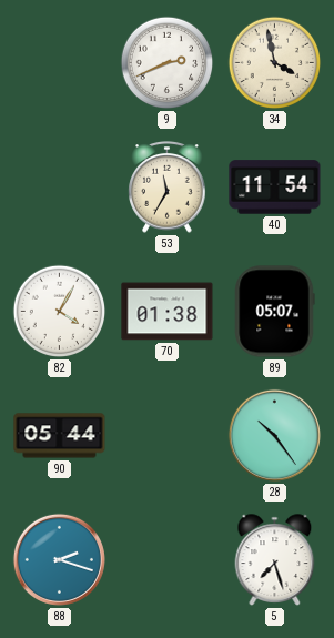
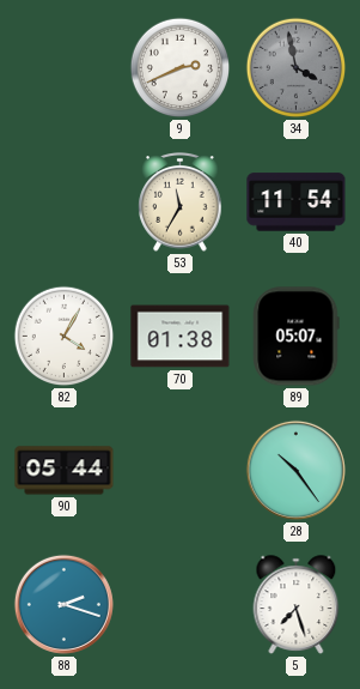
34 dial: cream -> grey
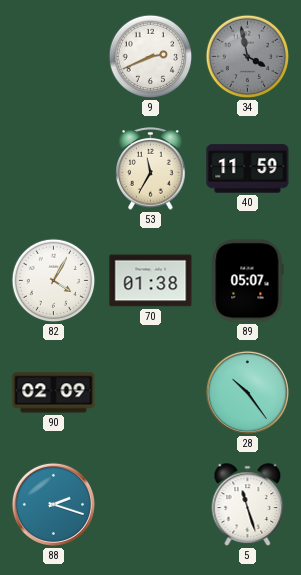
40: 11:54 -> 11:59
90: 05:44 -> 02:09
5: 7:27 -> 11:27
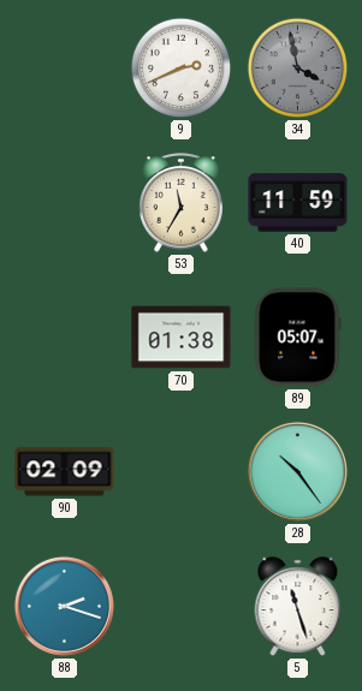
82: 4:05 -> none
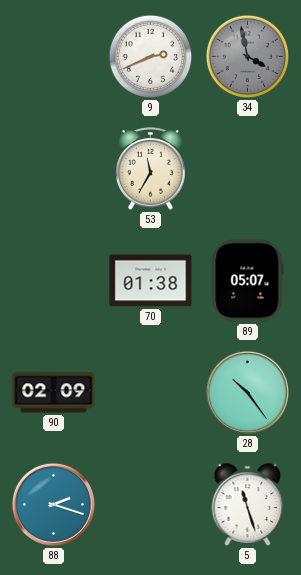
40: 11:59 -> none
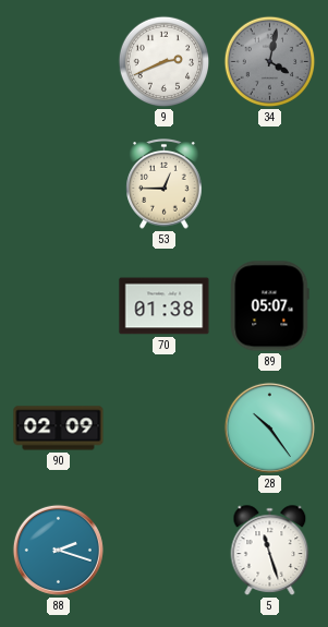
34: 3:58 -> 4:02
53: 11:35 -> 12:45
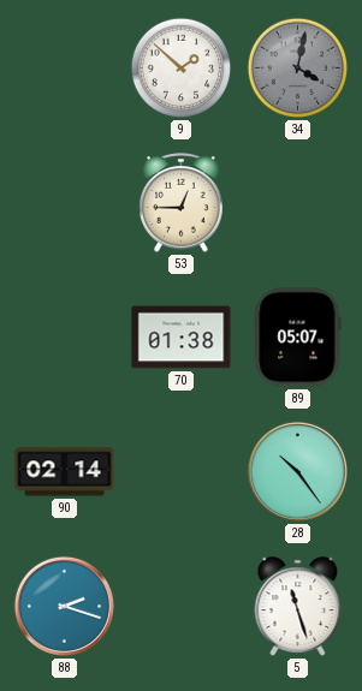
9: 2:41 -> 1:52
90: 02:09 -> 02:14
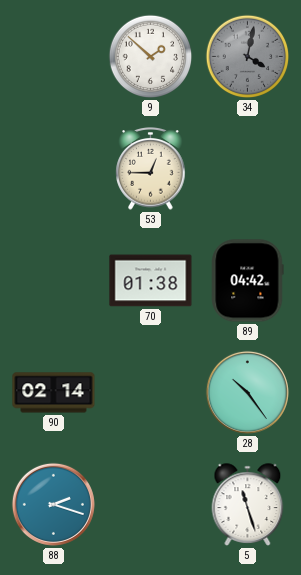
89: 05:07 -> 04:42
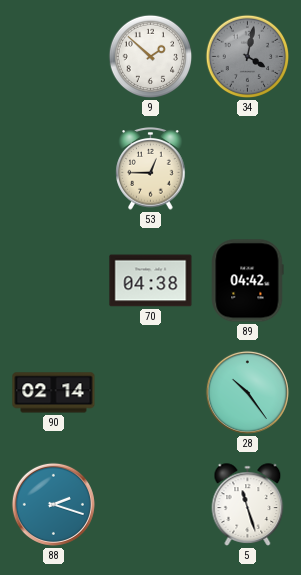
70: 01:38 -> 04:38
